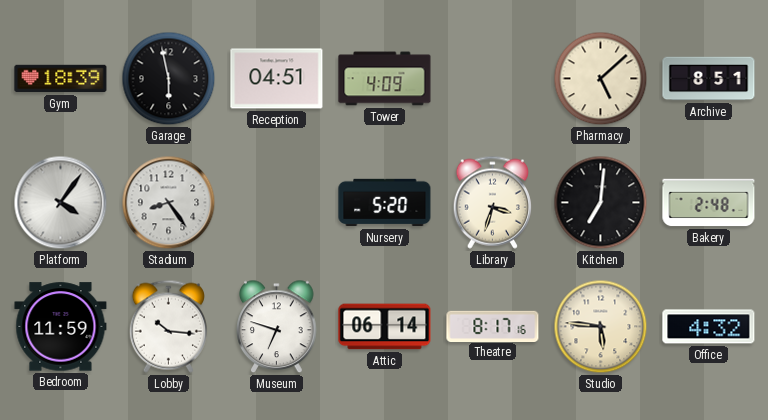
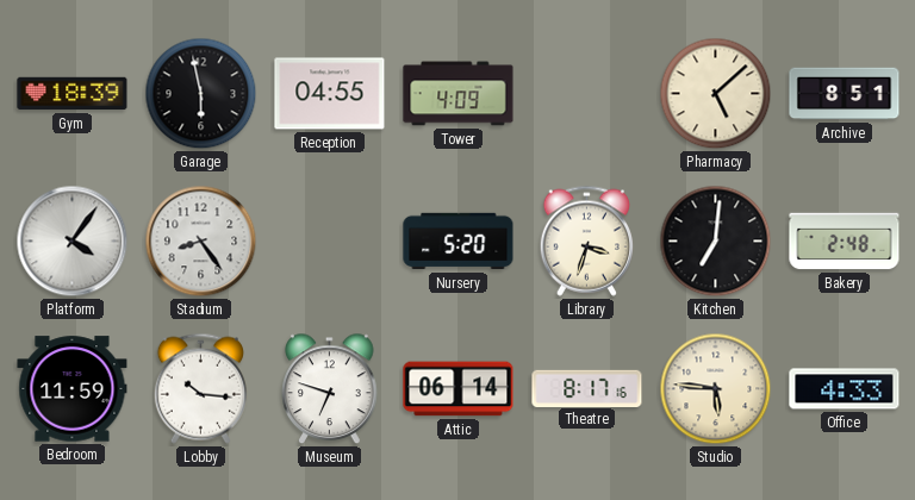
Reception: 04:51 -> 04:55
Office: 4:32 -> 4:33
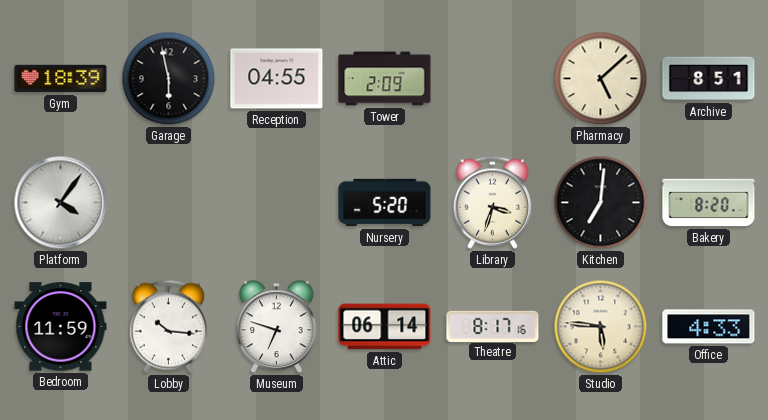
Tower: 4:09 -> 2:09
Stadium: 8:24 -> none
Bakery: 2:48 -> 8:20
